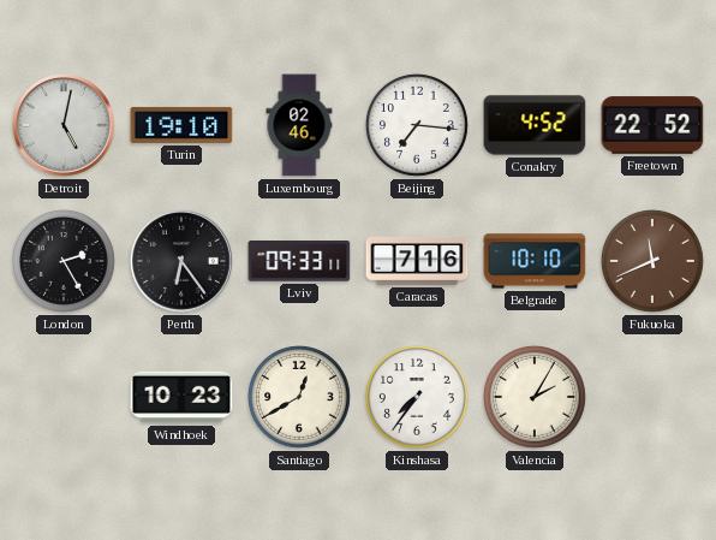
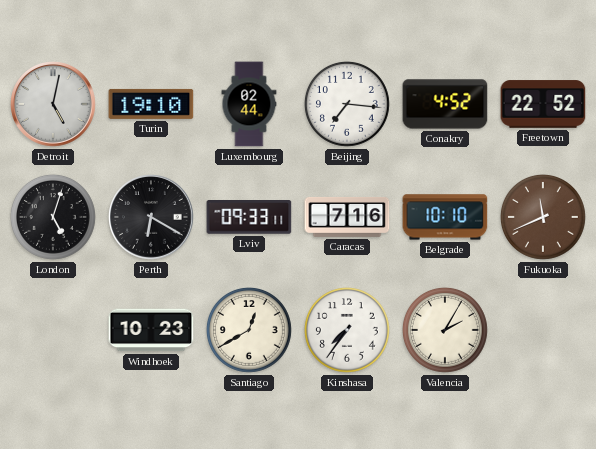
Luxembourg: 02:46 -> 02:44
London: 2:25 -> 5:03
Perth: 6:24 -> 6:20
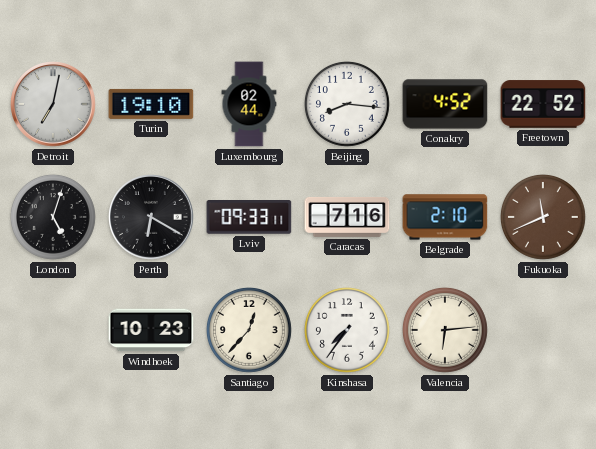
Detroit: 5:02 -> 7:02
Beijing: 7:16 -> 8:16
Belgrade: 10:10 -> 2:10
Santiago: 12:40 -> 12:37
Valencia: 2:05 -> 6:14
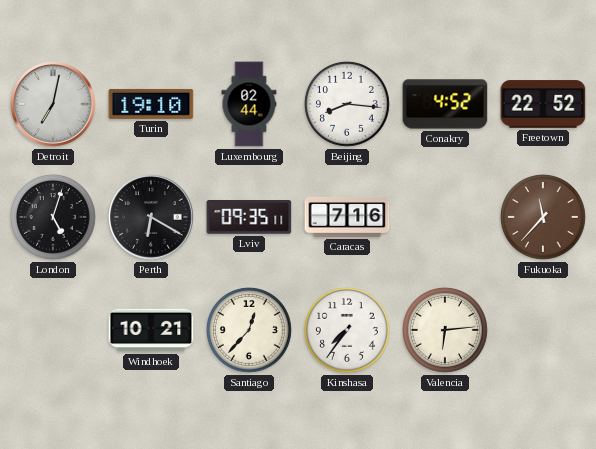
Lviv: 09:33 -> 09:35
Belgrade: 2:10 -> none
Fukuoka: 11:41 -> 11:37
Windhoek: 10:23 -> 10:21
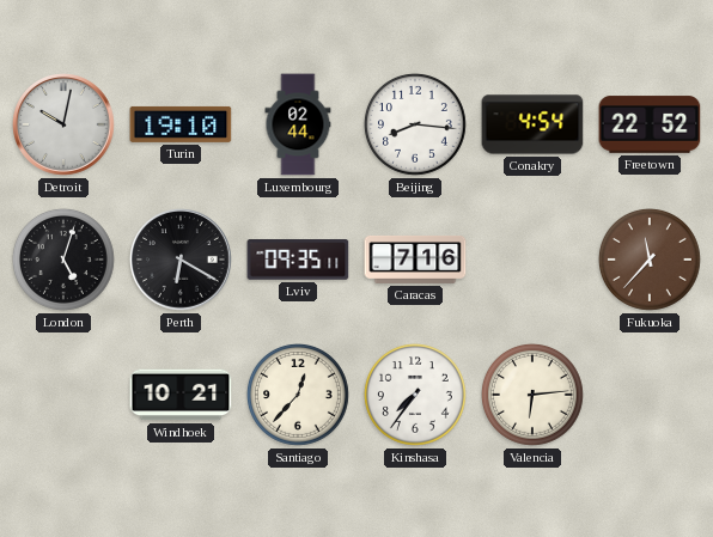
Detroit: 7:02 -> 10:02
Conakry: 4:52 -> 4:54
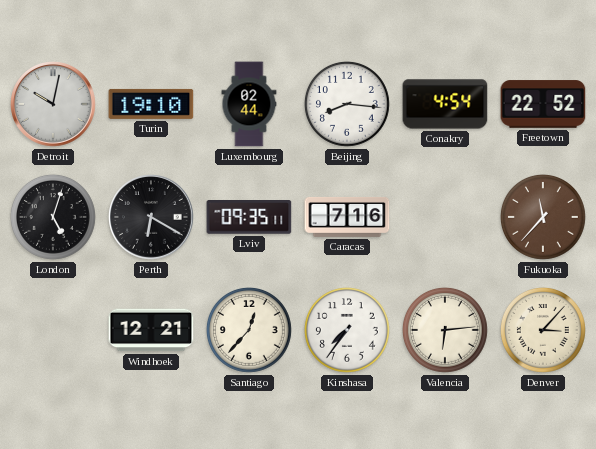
Windhoek: 10:21 -> 12:21
Denver: none -> 3:07
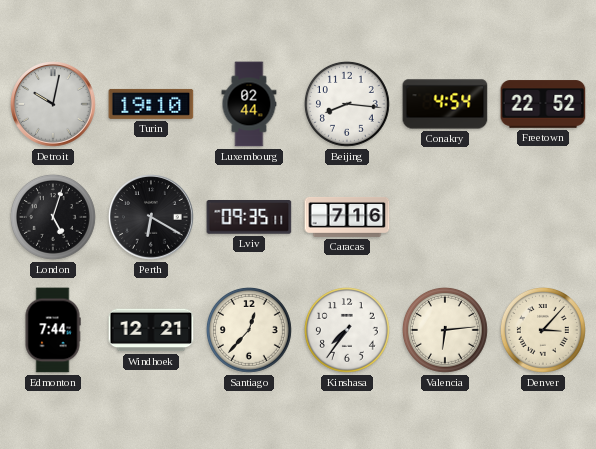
Fukuoka: 11:37 -> none
Edmonton: none -> 7:44
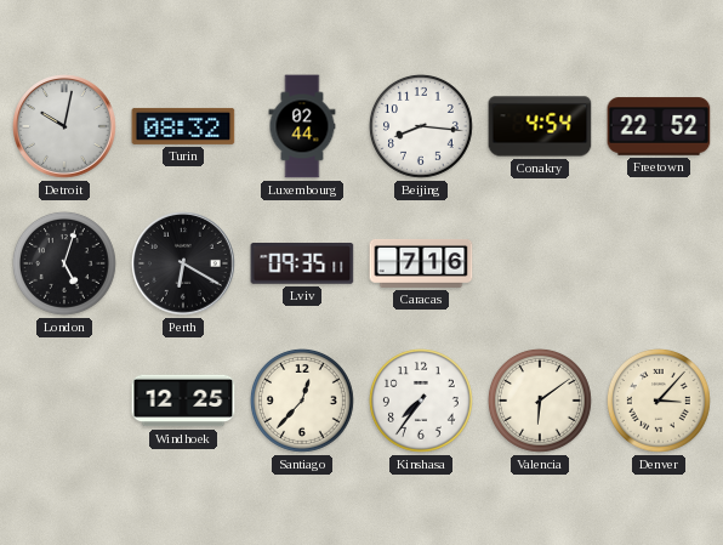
Turin: 19:10 -> 08:32
Edmonton: 7:44 -> none
Windhoek: 12:21 -> 12:25
Valencia: 6:14 -> 6:09
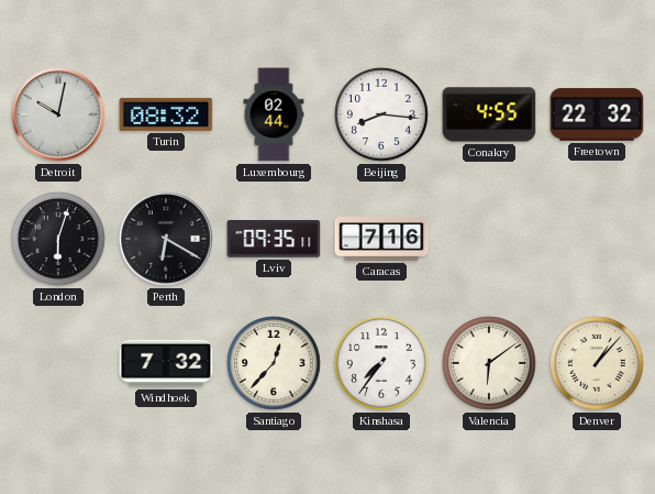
Conakry: 4:54 -> 4:55
Freetown: 22:52 -> 22:32
London: 5:03 -> 6:03
Windhoek: 12:25 -> 7:32
Denver: 3:07 -> 1:07
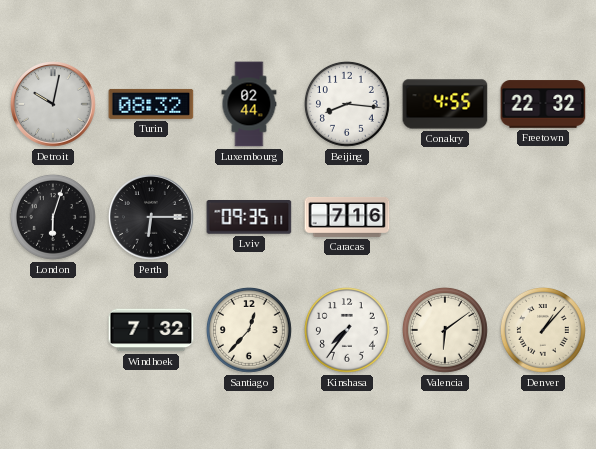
Perth: 6:20 -> 6:15
